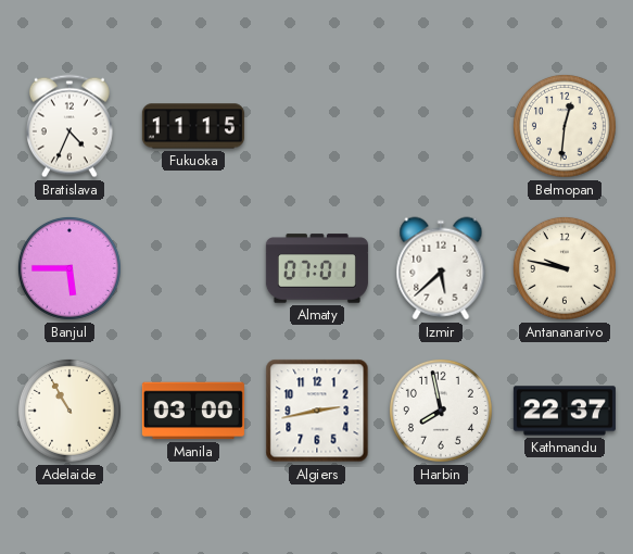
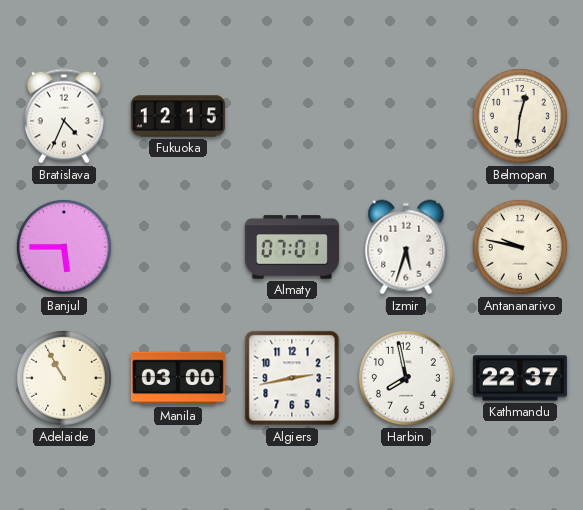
Fukuoka: 11:15 -> 12:15
Izmir: 5:38 -> 5:33
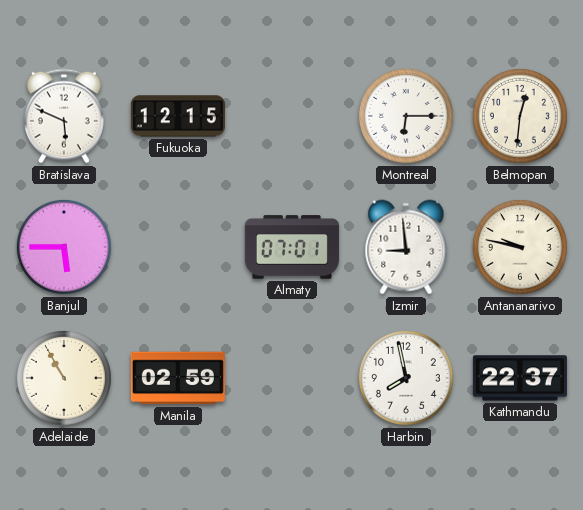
Bratislava: 4:34 -> 5:49
Montreal: none -> 6:15
Izmir: 5:33 -> 8:59
Manila: 03:00 -> 02:59
Algiers: 2:43 -> none
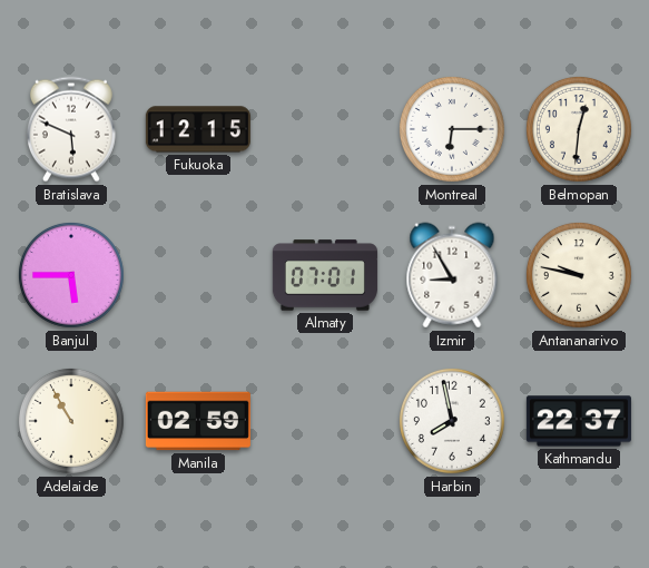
Izmir: 8:59 -> 8:55
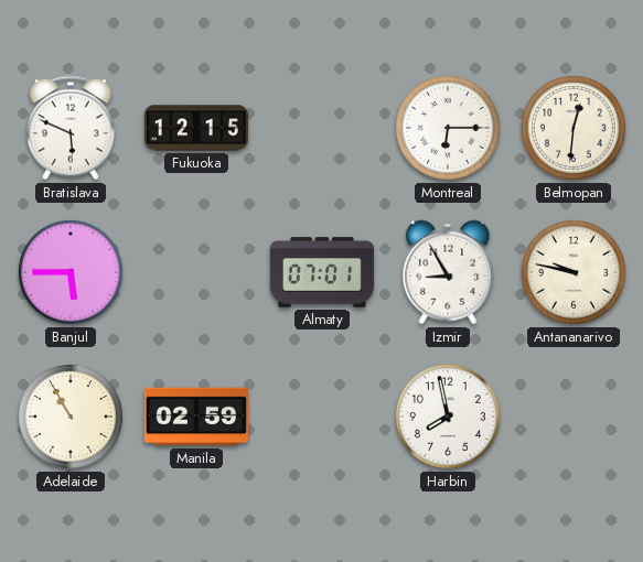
Kathmandu: 22:37 -> none
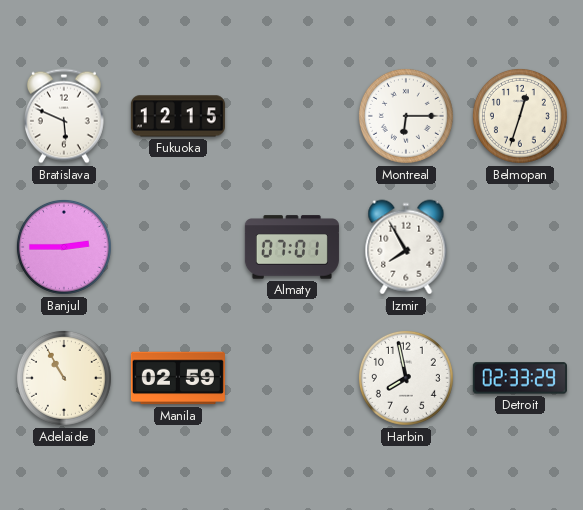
Belmopan: 12:31 -> 12:33
Banjul: 5:45 -> 2:45
Izmir: 8:55 -> 7:55
Antananarivo: 9:47 -> none
Detroit: none -> 02:33
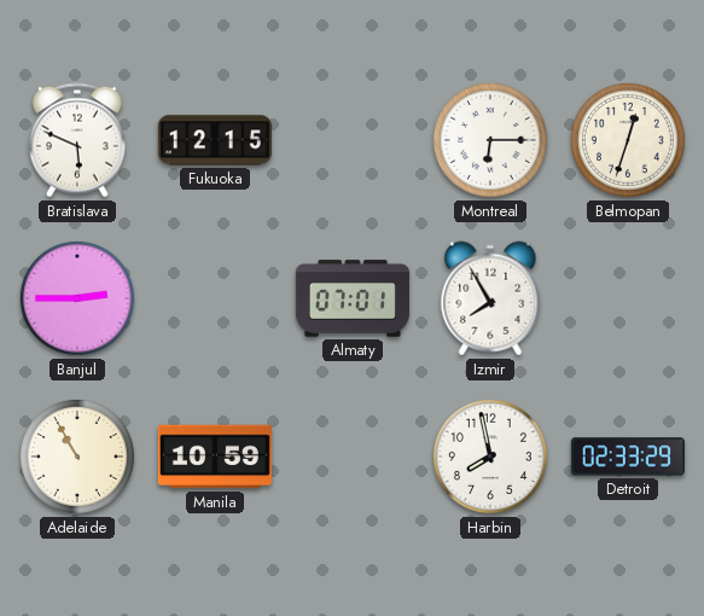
Manila: 02:59 -> 10:59
